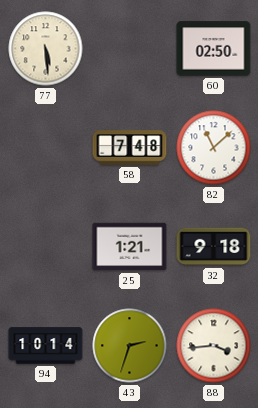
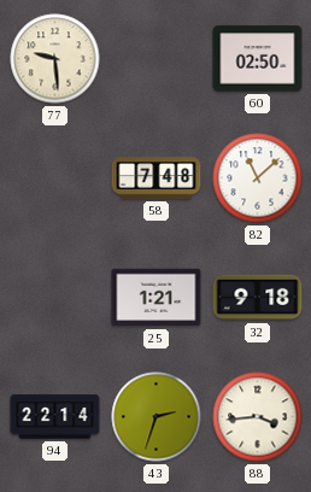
77: 5:29 -> 9:29
94: 10:14 -> 22:14
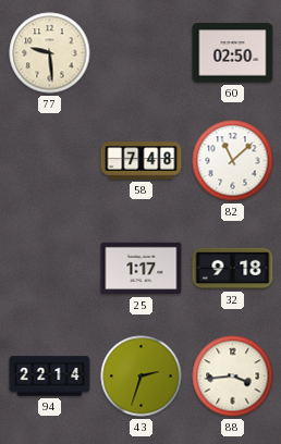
25: 1:21 -> 1:17
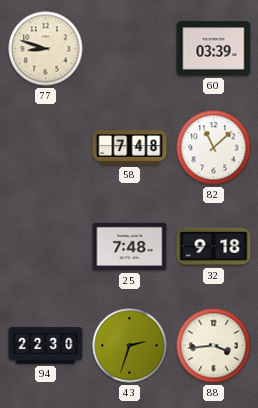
77: 9:29 -> 8:48
60: 02:50 -> 03:39
25: 1:17 -> 7:48
94: 22:14 -> 22:30
